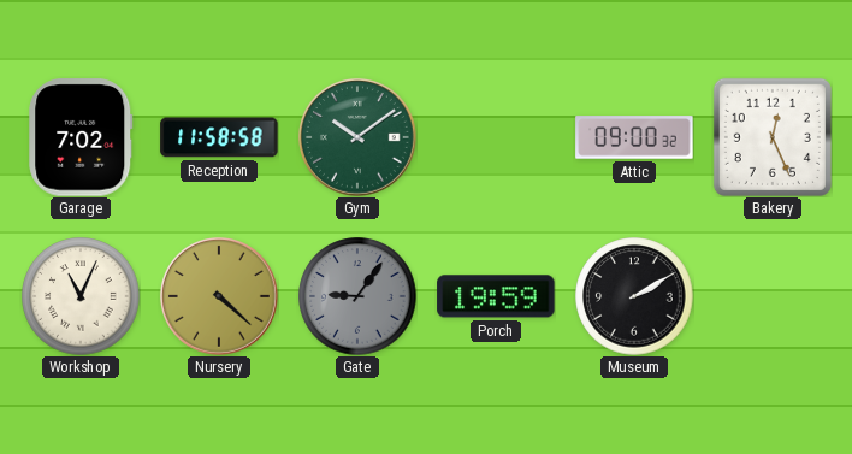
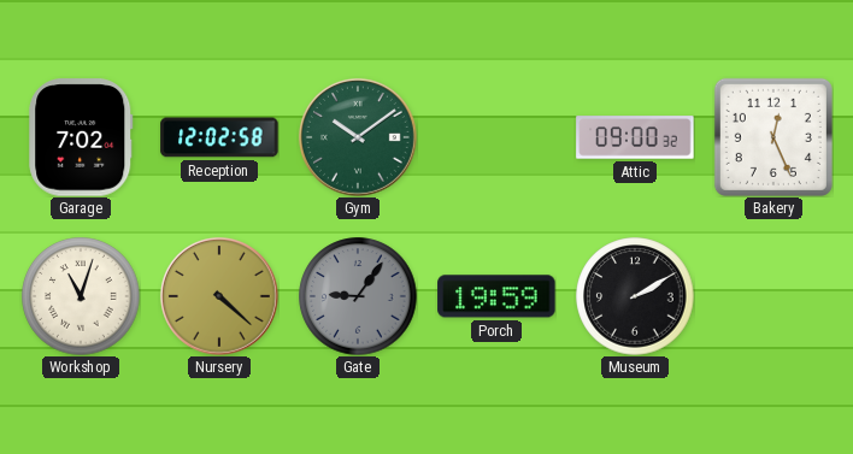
Reception: 11:58 -> 12:02
Workshop: 11:04 -> 11:03
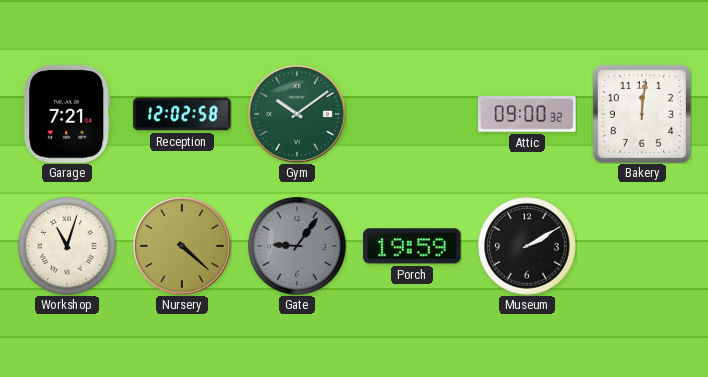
Garage: 7:02 -> 7:21
Bakery: 12:26 -> 12:01
